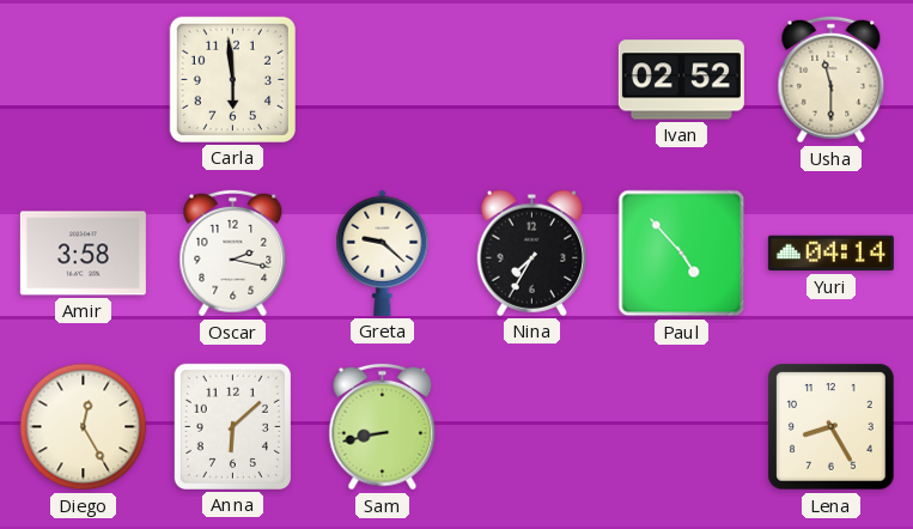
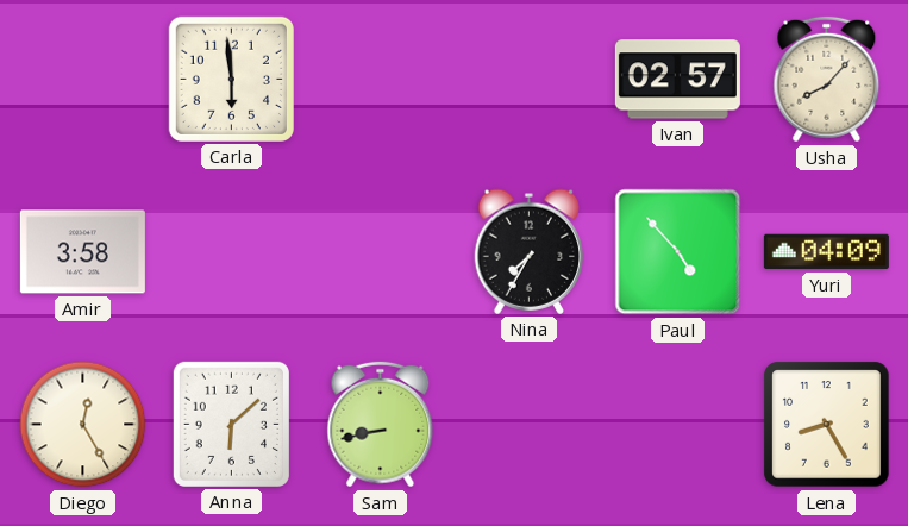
Ivan: 02:52 -> 02:57
Usha: 11:30 -> 8:07
Oscar: 2:17 -> none
Greta: 9:22 -> none
Yuri: 04:14 -> 04:09
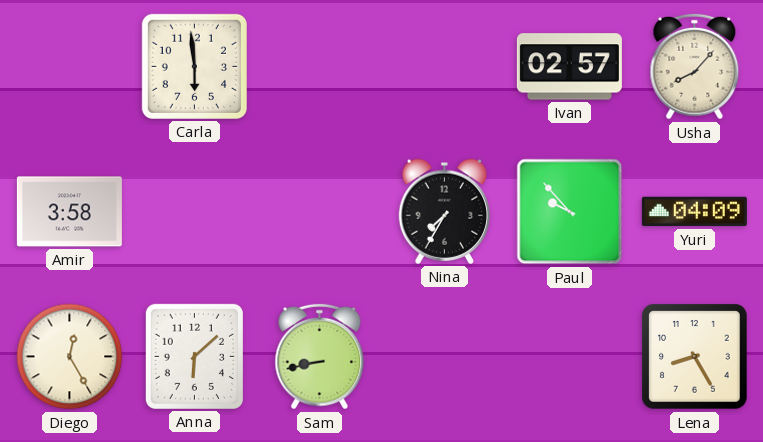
Paul: 4:53 -> 9:53
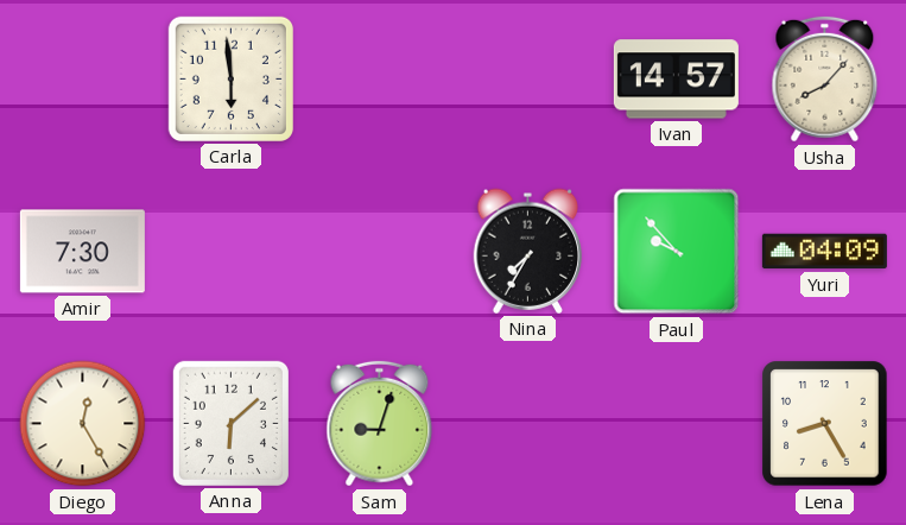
Ivan: 02:57 -> 14:57
Amir: 3:58 -> 7:30
Sam: 8:43 -> 9:03
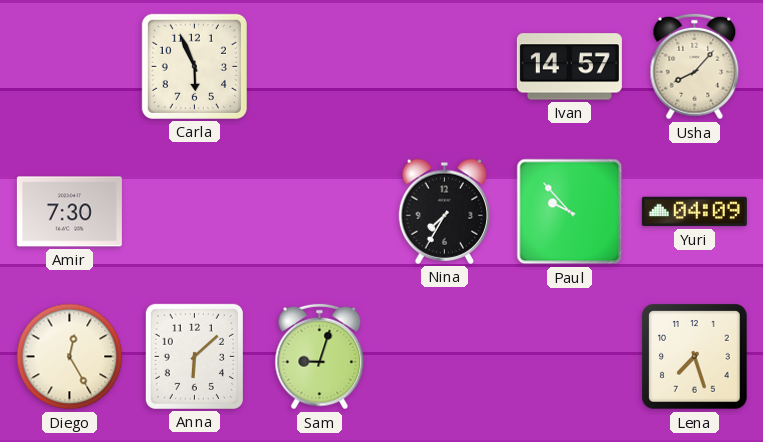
Carla: 5:59 -> 5:56
Lena: 8:25 -> 7:27
